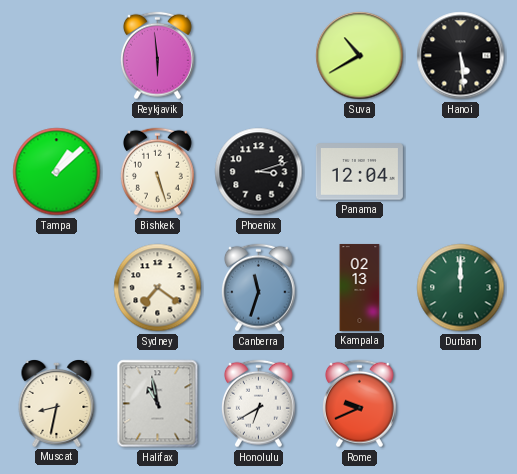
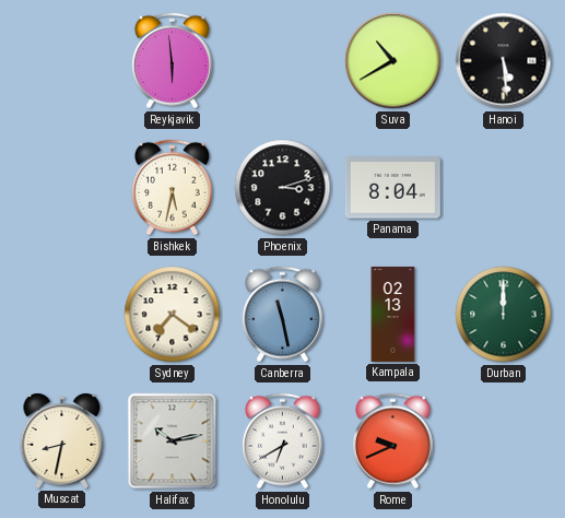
Tampa: 1:08 -> none
Bishkek: 5:27 -> 5:32
Panama: 12:04 -> 8:04
Canberra: 11:33 -> 11:28
Halifax: 10:58 -> 10:13
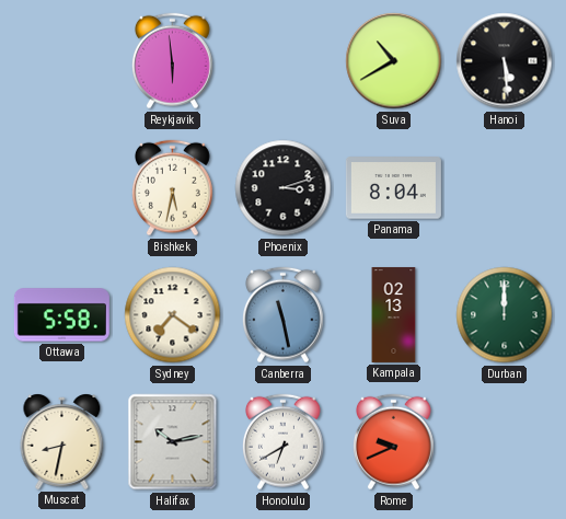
Ottawa: none -> 5:58
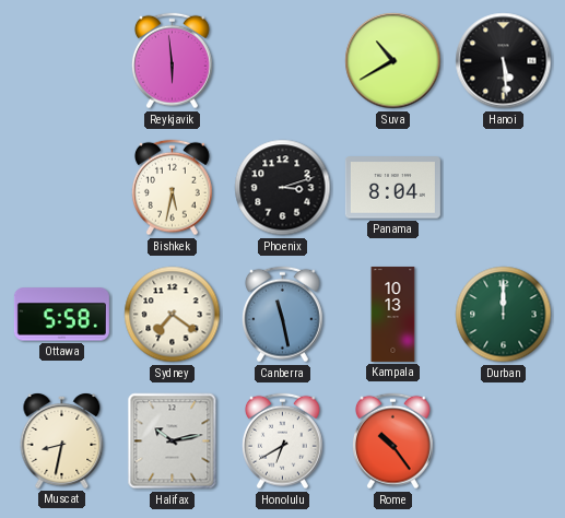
Kampala: 02:13 -> 10:13
Rome: 9:41 -> 10:24
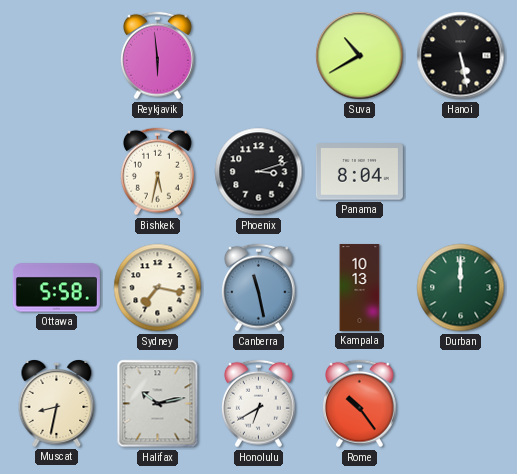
Hanoi: 5:29 -> 5:28
Sydney: 7:21 -> 7:17
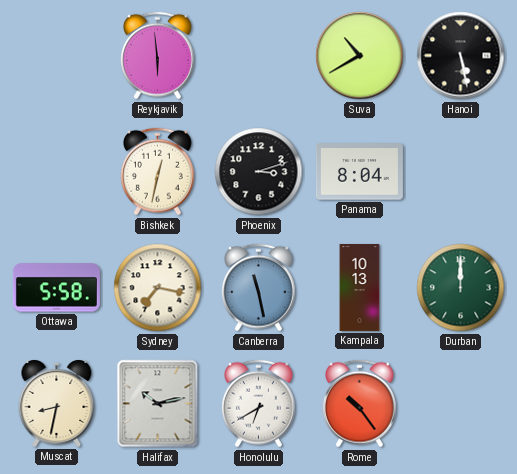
Bishkek: 5:32 -> 12:32
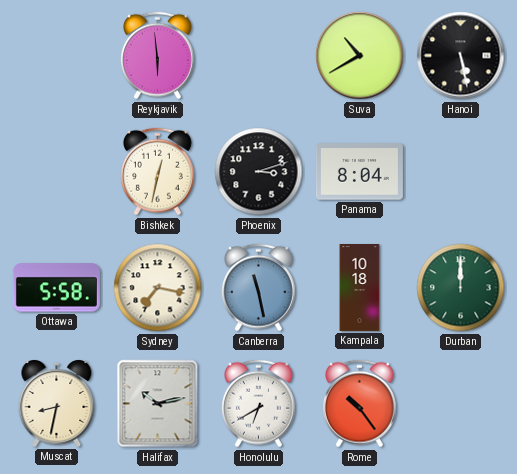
Kampala: 10:13 -> 10:18
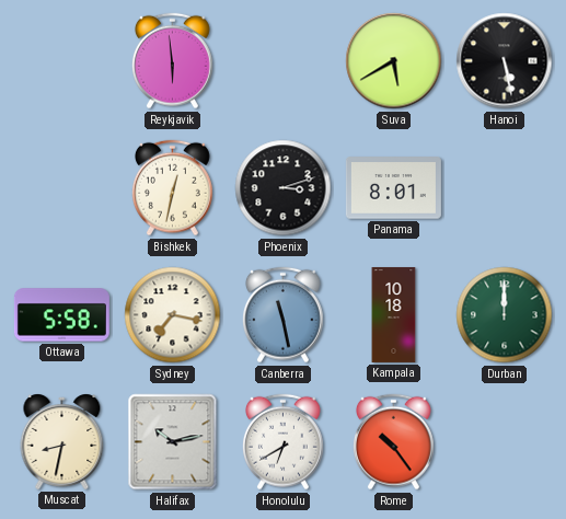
Suva: 10:40 -> 5:40
Panama: 8:04 -> 8:01
